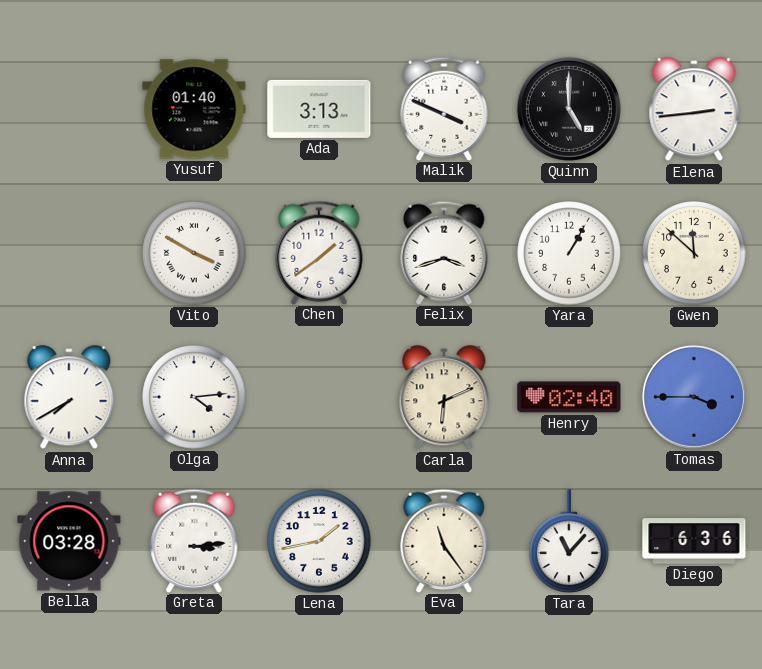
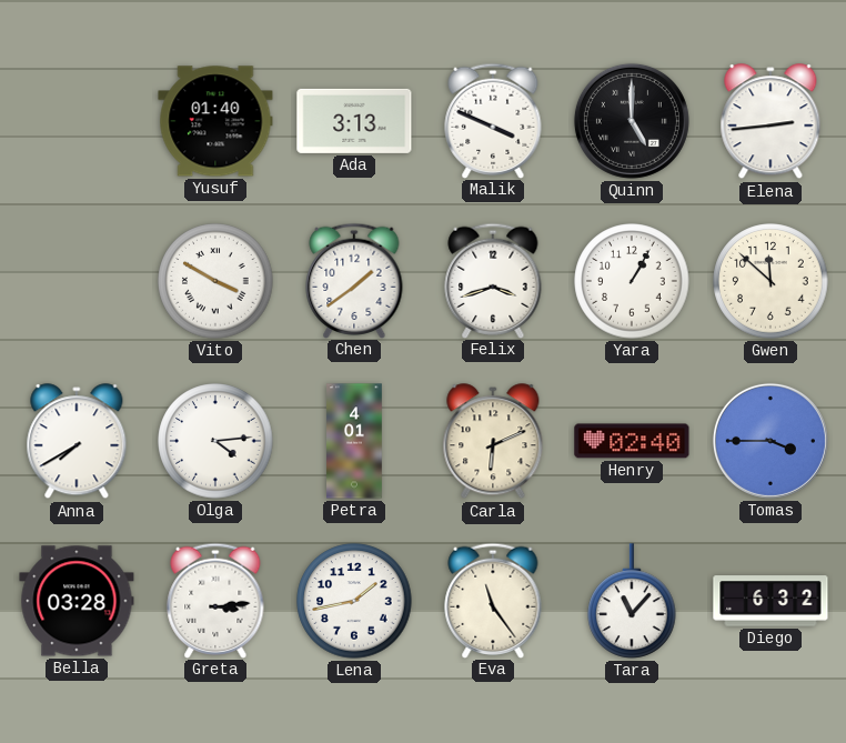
Petra: none -> 4:01
Diego: 6:36 -> 6:32
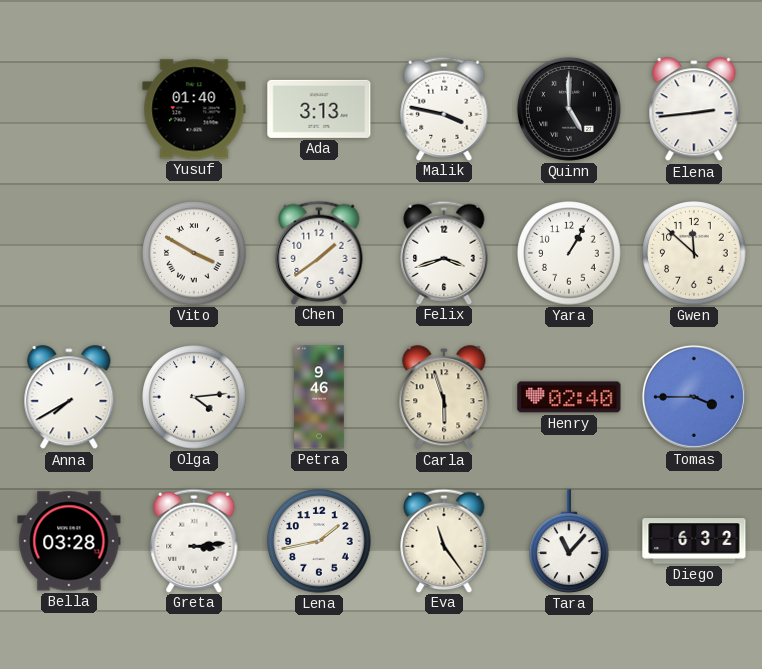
Malik: 3:49 -> 3:47
Petra: 4:01 -> 9:46
Carla: 6:11 -> 5:57
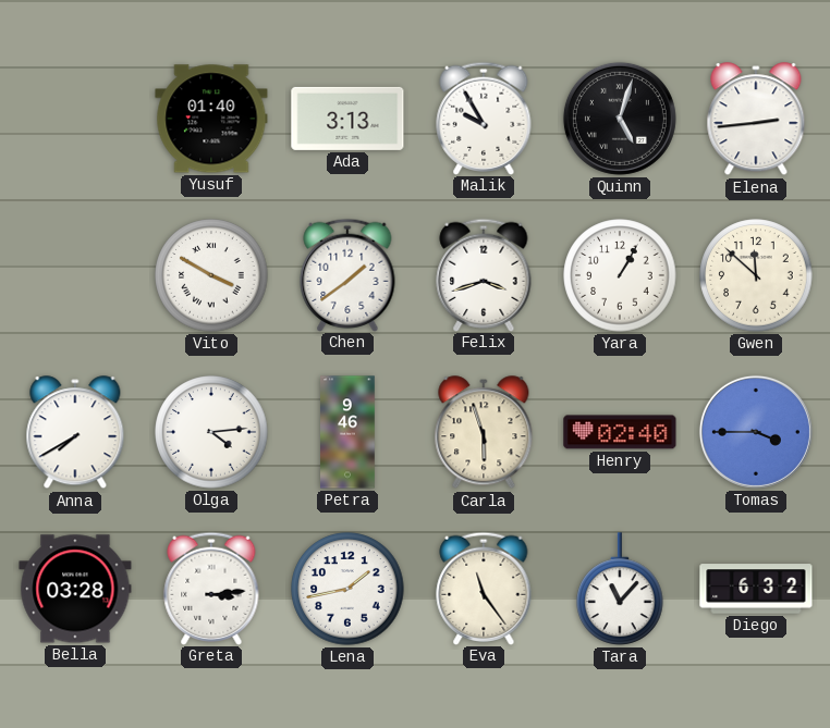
Malik: 3:47 -> 9:55
Quinn: 5:00 -> 5:03
